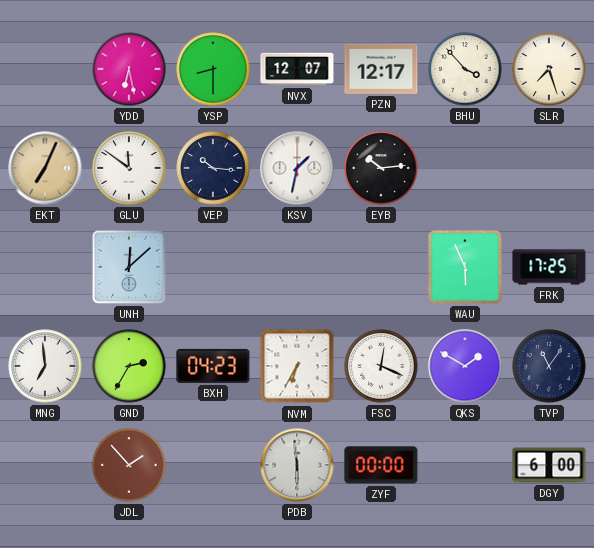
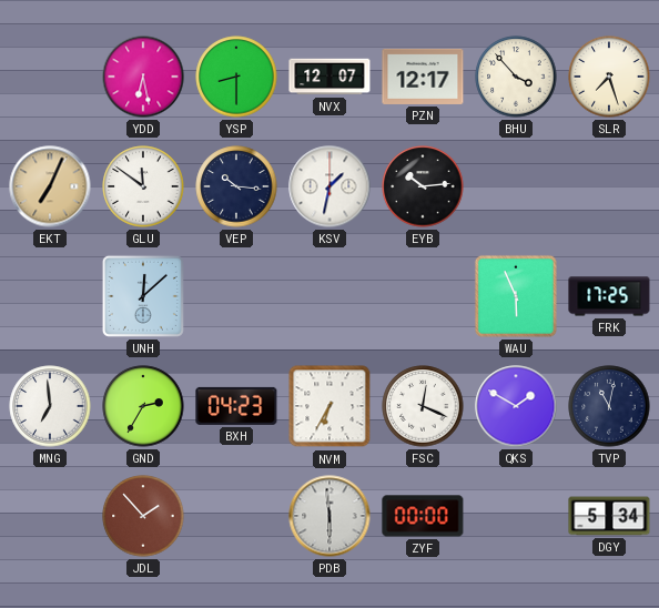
TVP: 11:06 -> 11:02
DGY: 6:00 -> 5:34
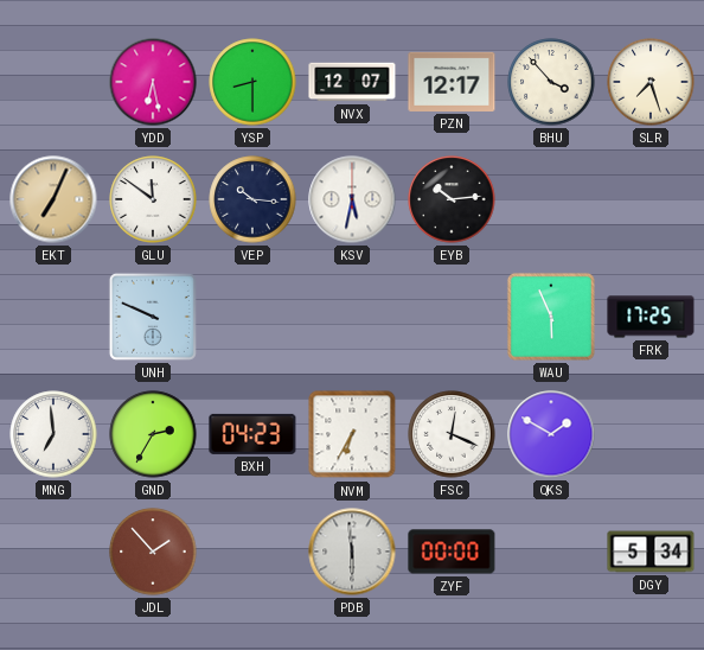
KSV: 1:32 -> 5:32
UNH: 12:08 -> 9:49
TVP: 11:02 -> none
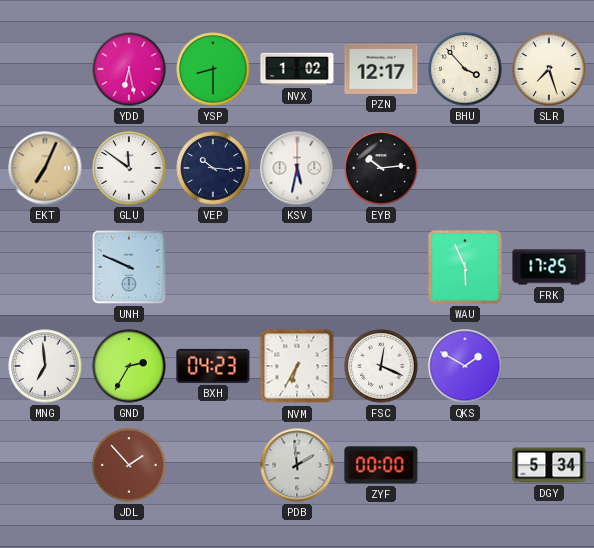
NVX: 12:07 -> 1:02
PDB: 5:59 -> 1:59
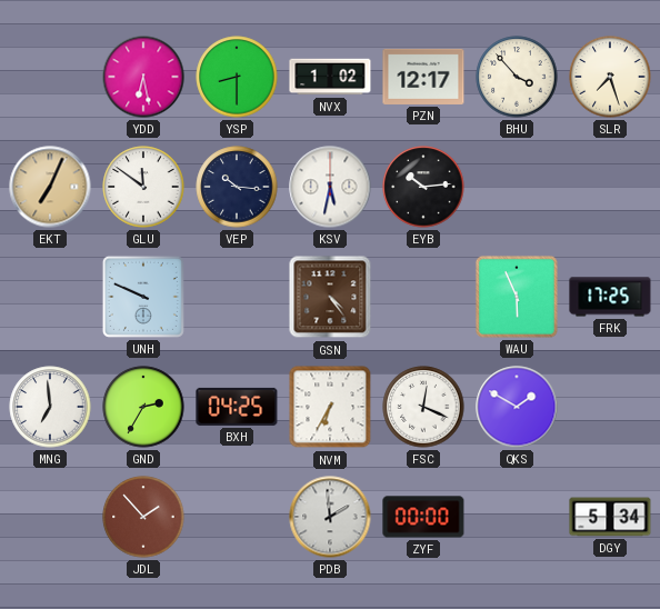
GSN: none -> 4:24
BXH: 04:23 -> 04:25
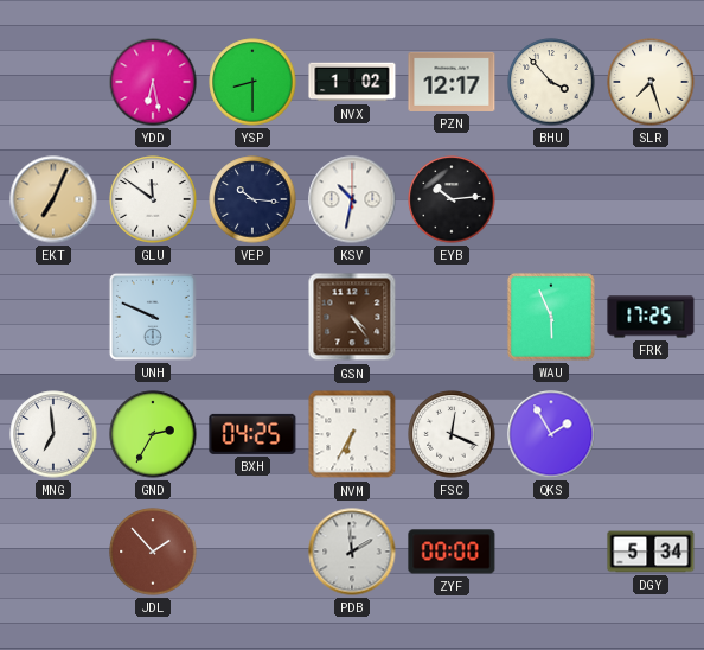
KSV: 5:32 -> 10:32
QKS: 1:50 -> 1:55
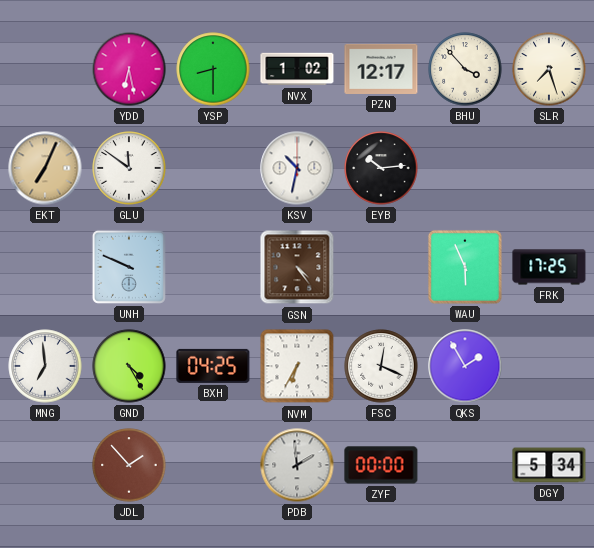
VEP: 10:16 -> none
GND: 2:35 -> 4:25
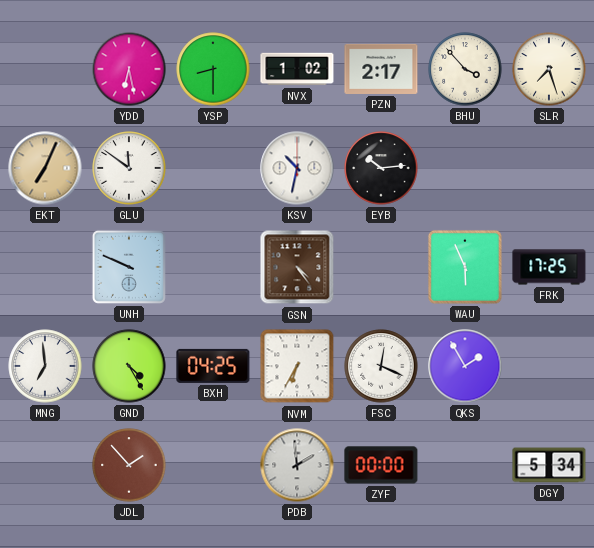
PZN: 12:17 -> 2:17
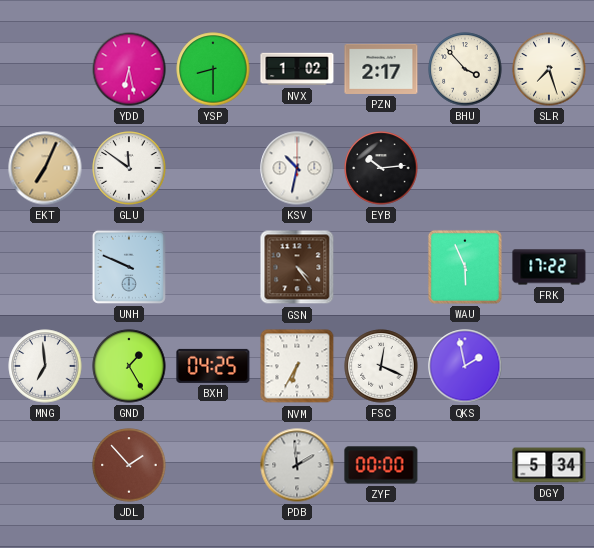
FRK: 17:25 -> 17:22
GND: 4:25 -> 1:25
QKS: 1:55 -> 1:58
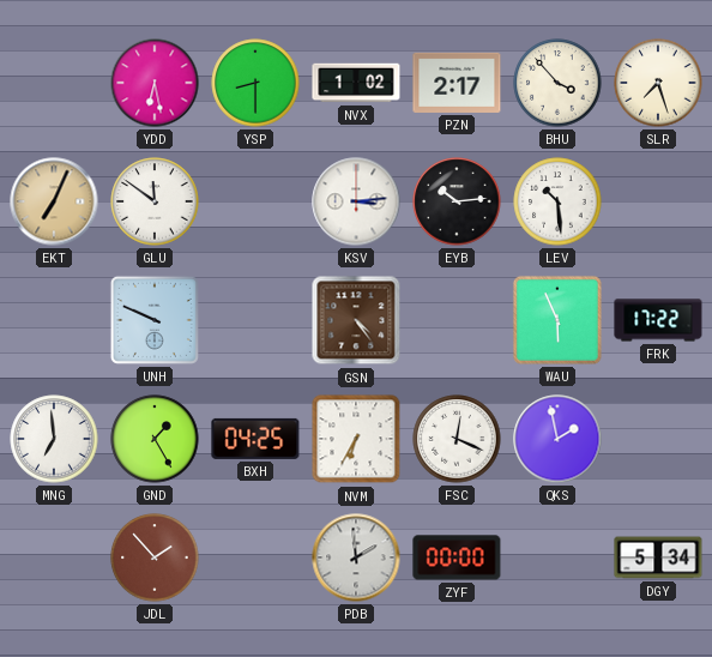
KSV: 10:32 -> 3:14
LEV: none -> 10:29
